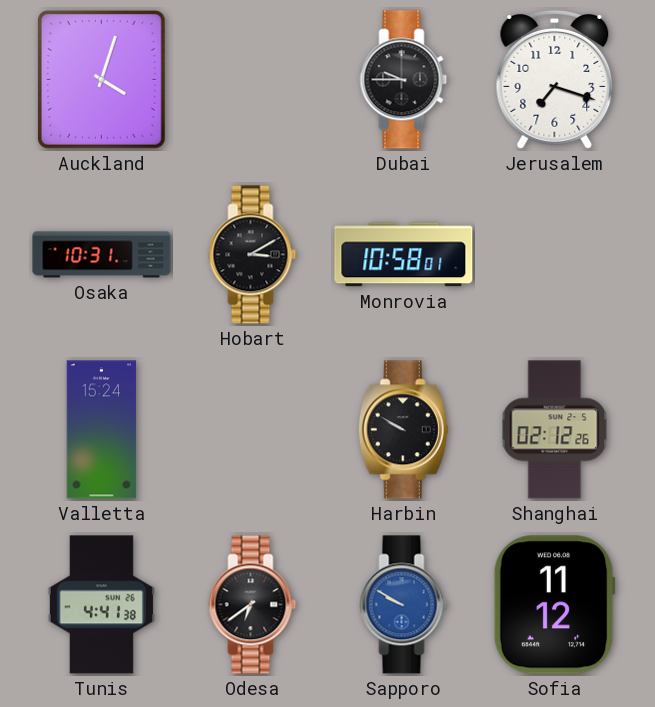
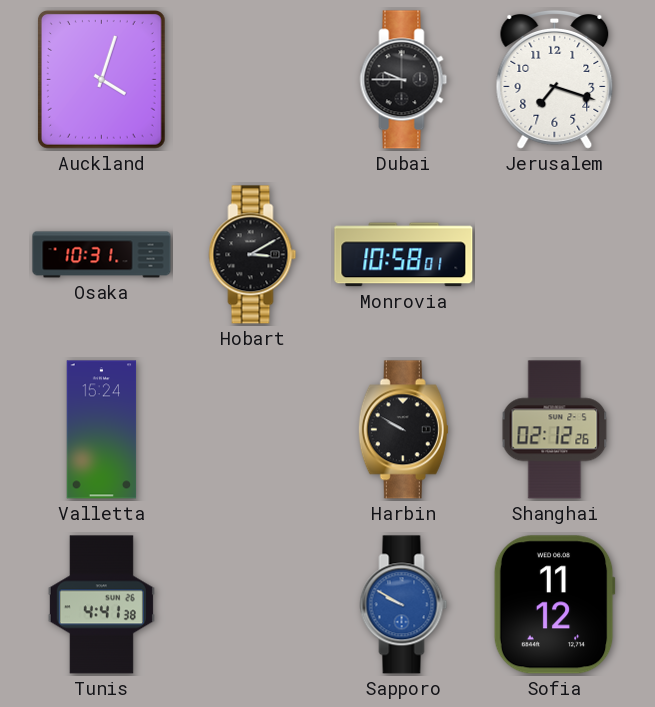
Odesa: 6:39 -> none
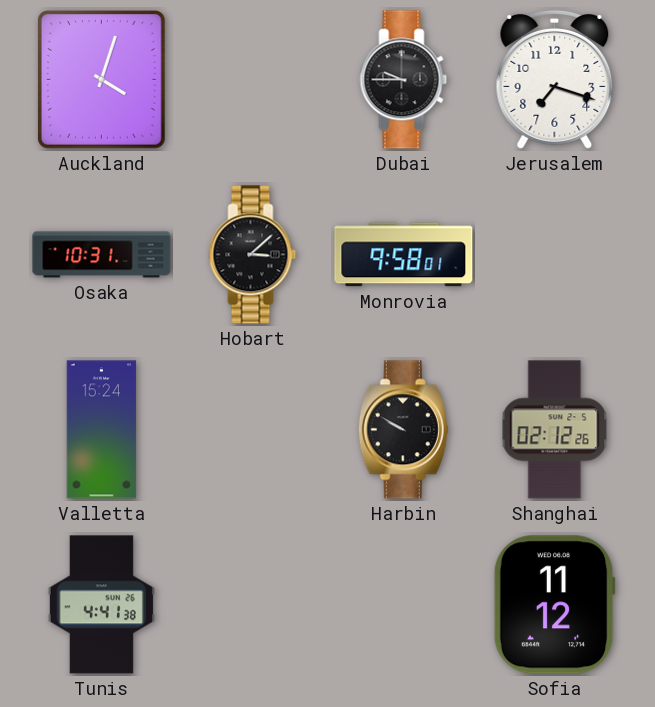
Hobart: 3:10 -> 3:08
Monrovia: 10:58 -> 9:58
Sapporo: 9:50 -> none
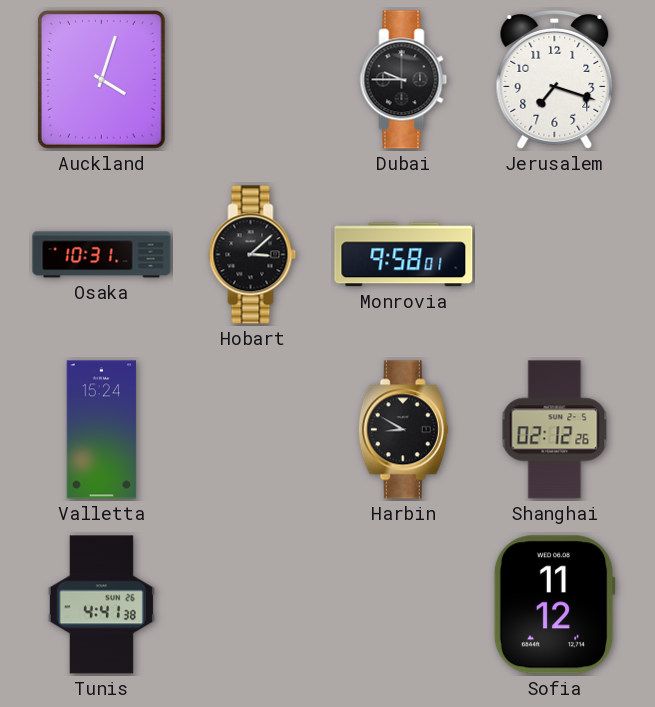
Harbin: 9:50 -> 8:50
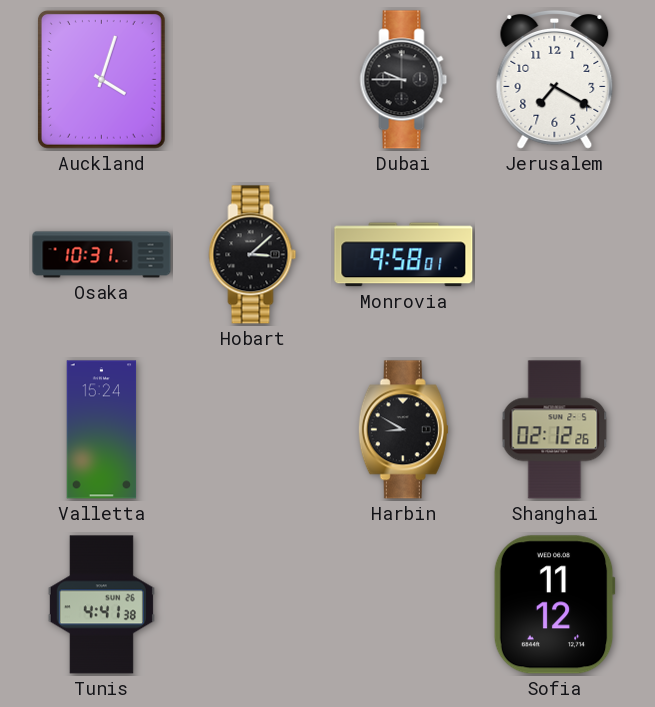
Jerusalem: 7:18 -> 7:20
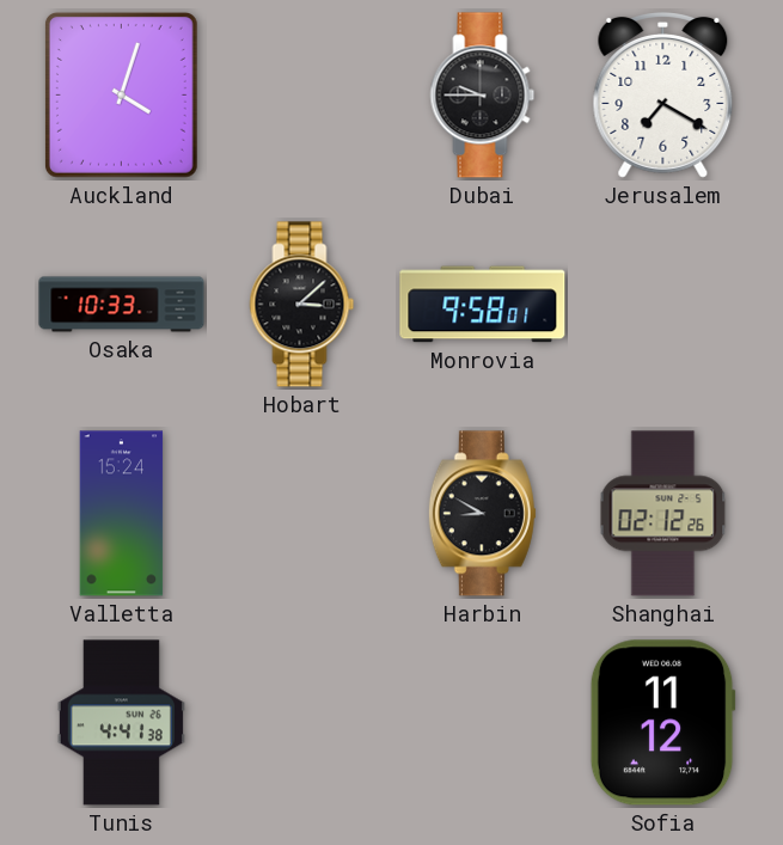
Osaka: 10:31 -> 10:33
